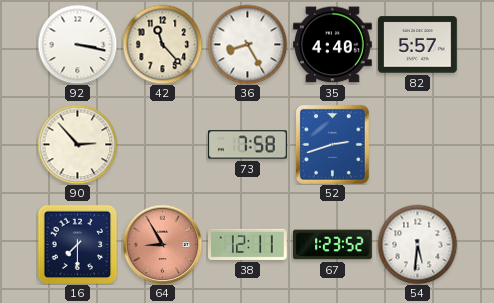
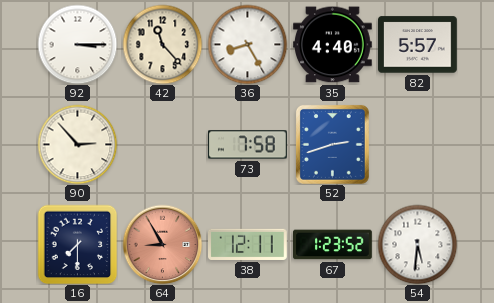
92: 3:17 -> 3:15
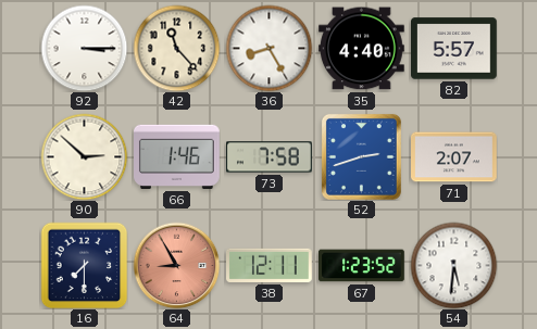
90: 2:53 -> 2:52
66: none -> 1:46
71: none -> 2:07
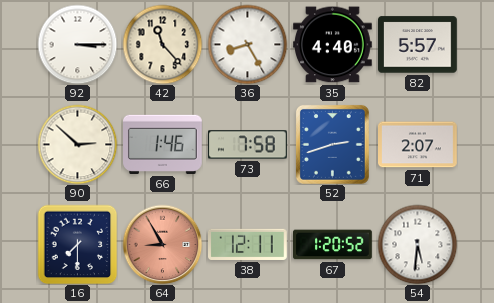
67: 1:23 -> 1:20
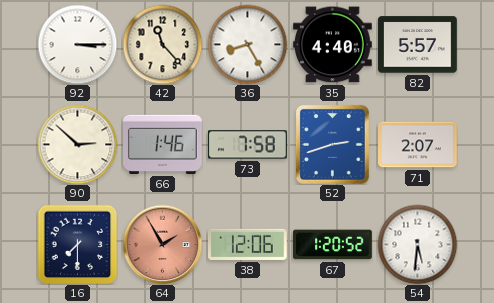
64: 8:55 -> 1:55
38: 12:11 -> 12:06
